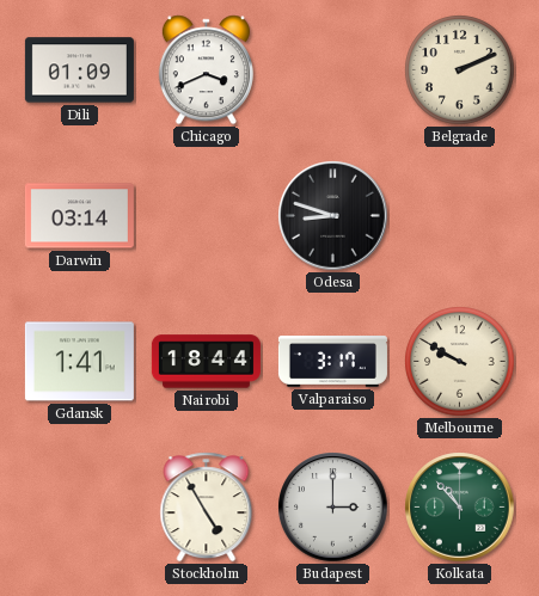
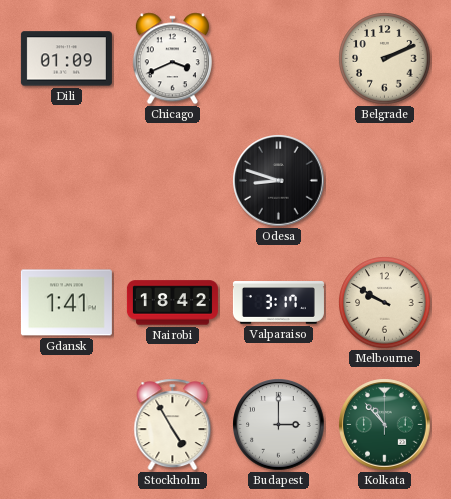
Darwin: 03:14 -> none
Nairobi: 18:44 -> 18:42
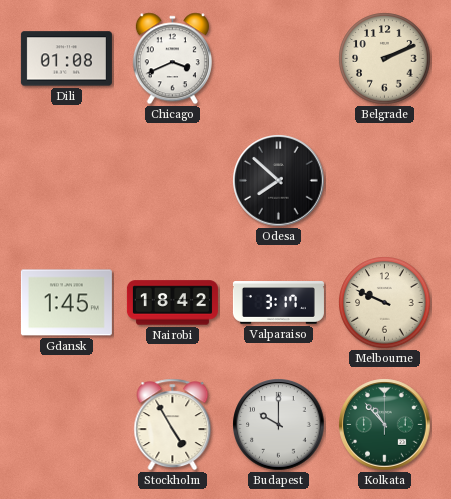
Dili: 01:09 -> 01:08
Odesa: 8:48 -> 7:52
Gdansk: 1:41 -> 1:45
Melbourne: 9:50 -> 9:49
Budapest: 3:00 -> 10:00
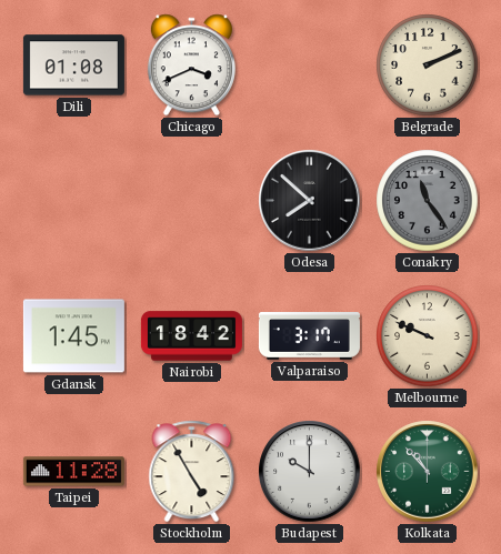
Conakry: none -> 11:24
Taipei: none -> 11:28
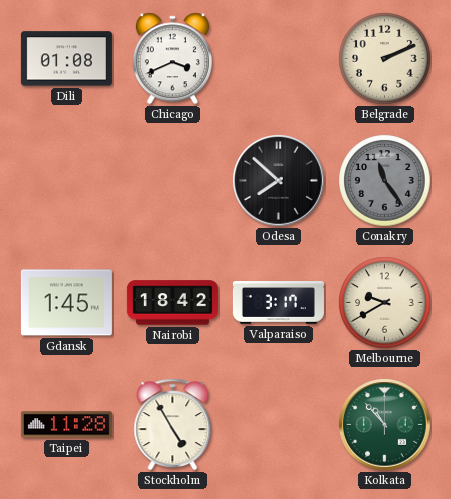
Melbourne: 9:49 -> 9:40
Budapest: 10:00 -> none
